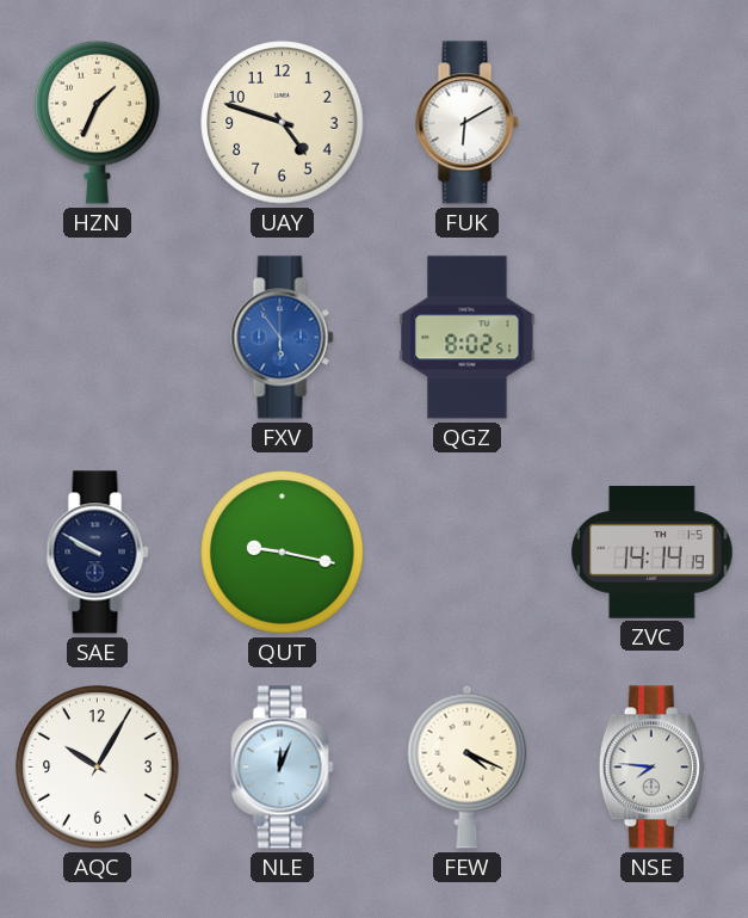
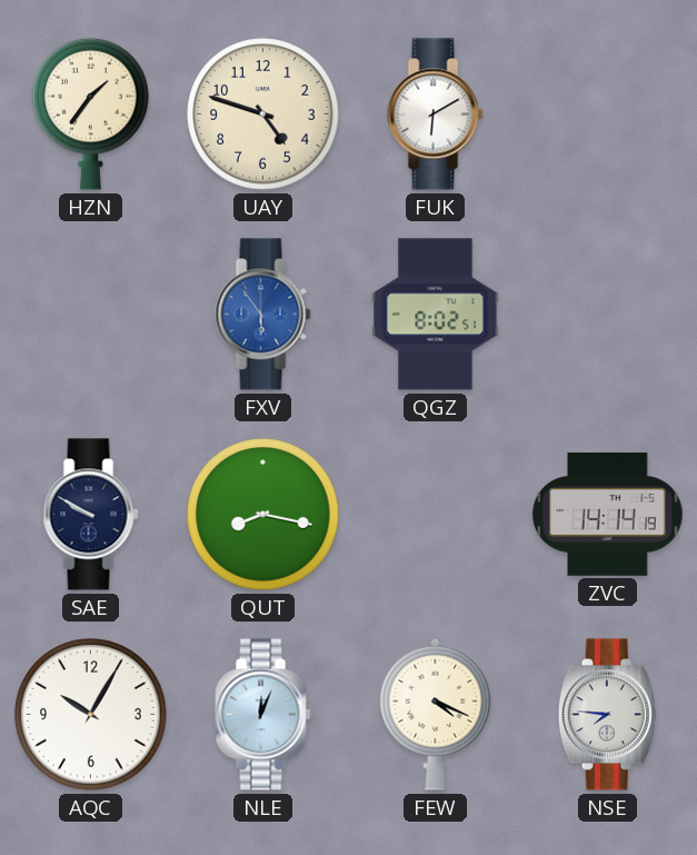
HZN: 1:34 -> 1:36
QUT: 9:17 -> 8:17
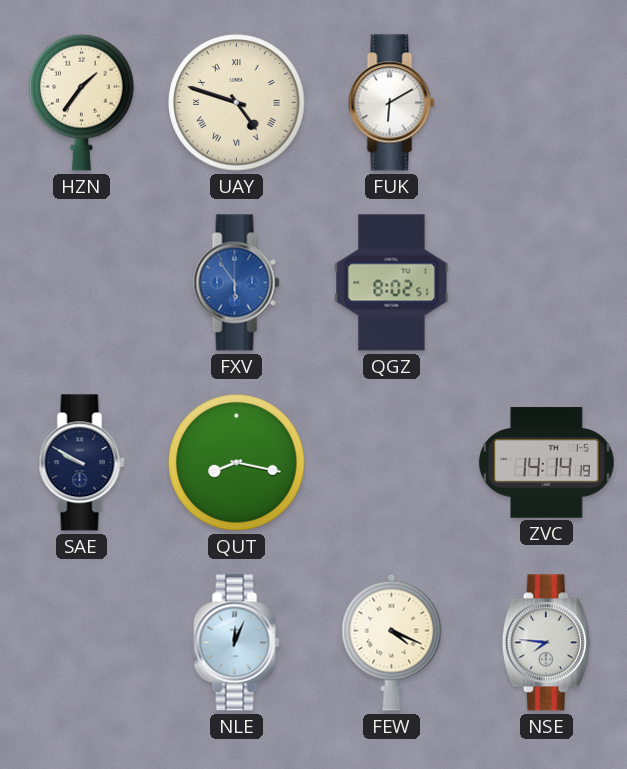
UAY numerals: Arabic -> Roman
AQC: 10:05 -> none
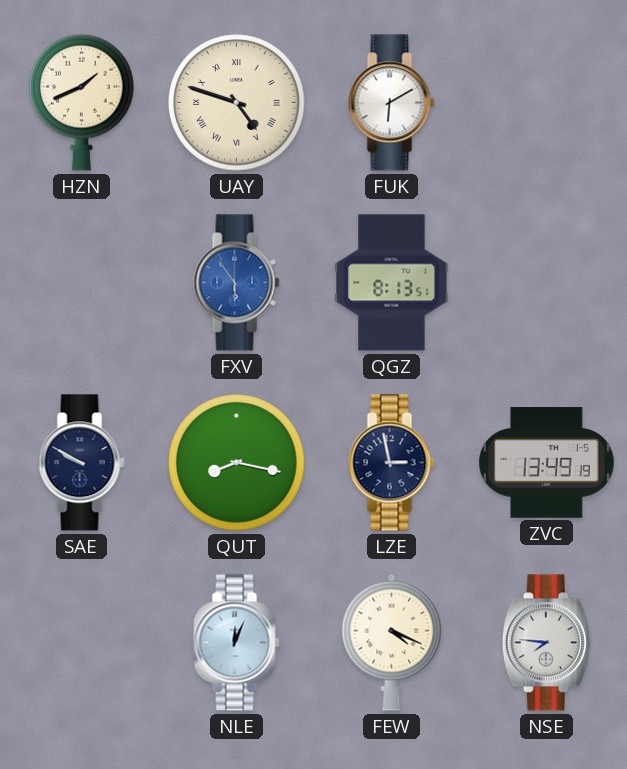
HZN: 1:36 -> 1:41
QGZ: 8:02 -> 8:13
LZE: none -> 2:58
ZVC: 14:14 -> 13:49
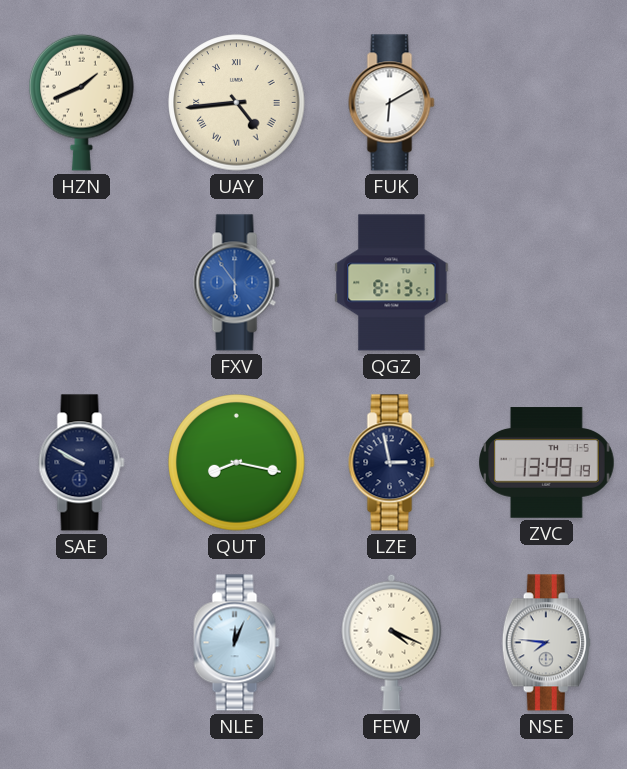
UAY: 4:48 -> 4:44
